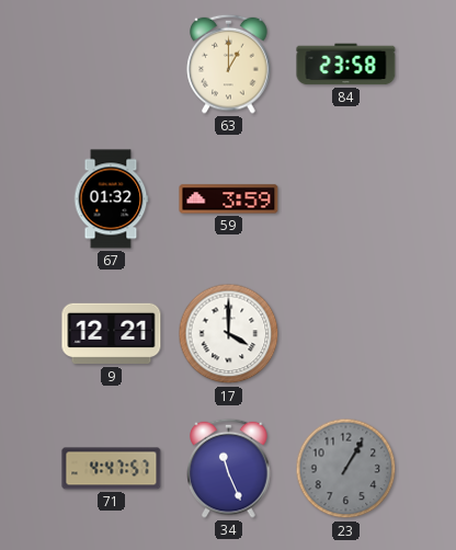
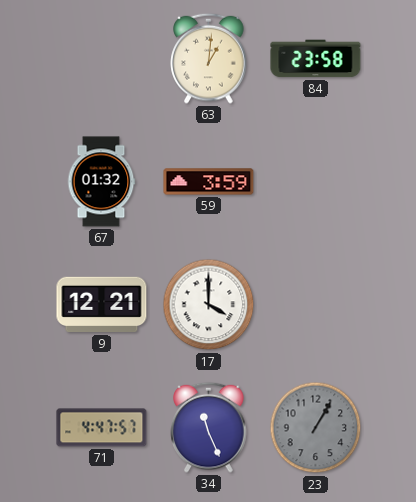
63: 1:00 -> 1:01
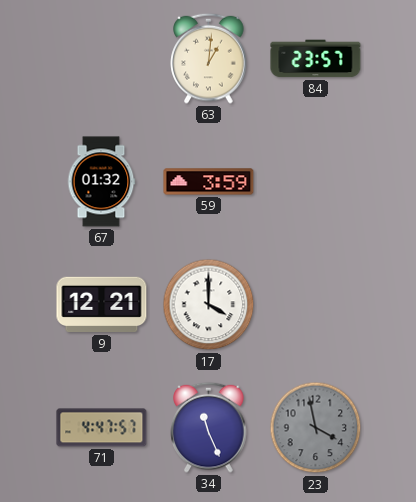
84: 23:58 -> 23:57
23: 1:05 -> 3:58
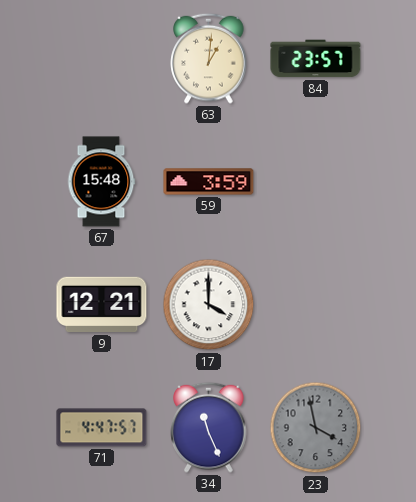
67: 01:32 -> 15:48
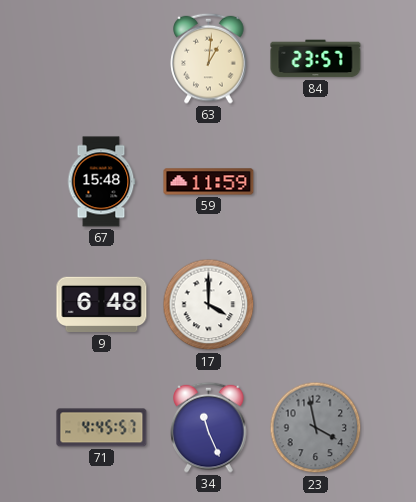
59: 3:59 -> 11:59
9: 12:21 -> 6:48
71: 4:47 -> 4:45
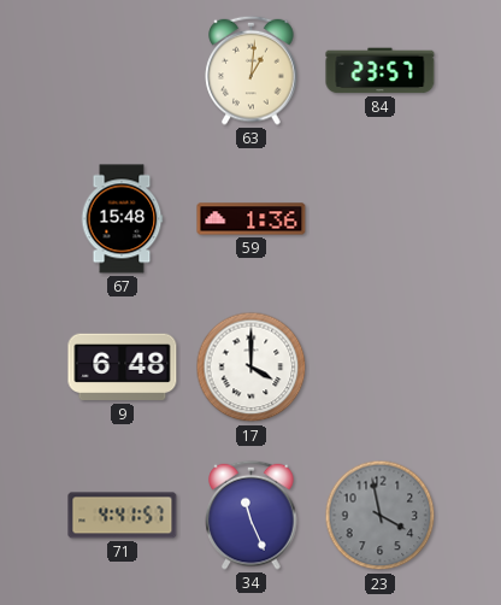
59: 11:59 -> 1:36
71: 4:45 -> 4:41
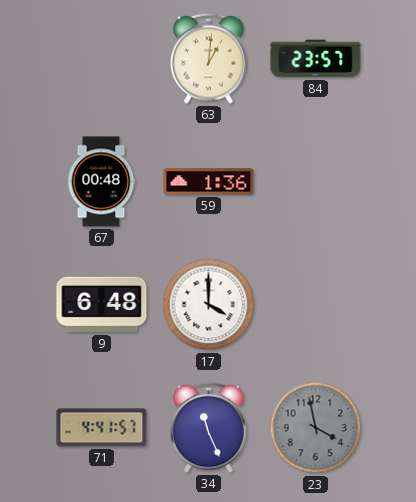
67: 15:48 -> 00:48
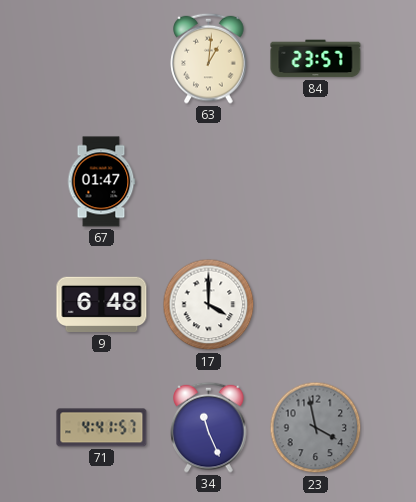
67: 00:48 -> 01:47
59: 1:36 -> none
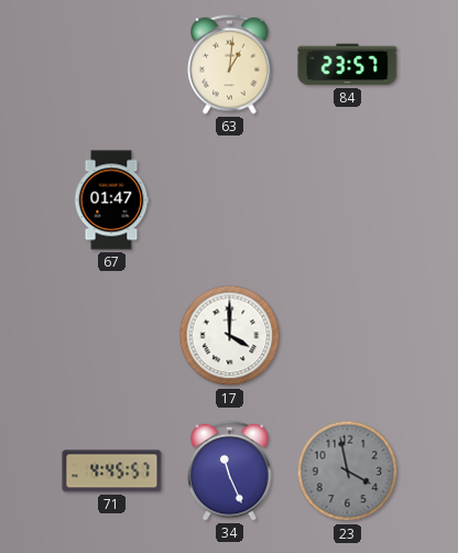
9: 6:48 -> none
71: 4:41 -> 4:45
